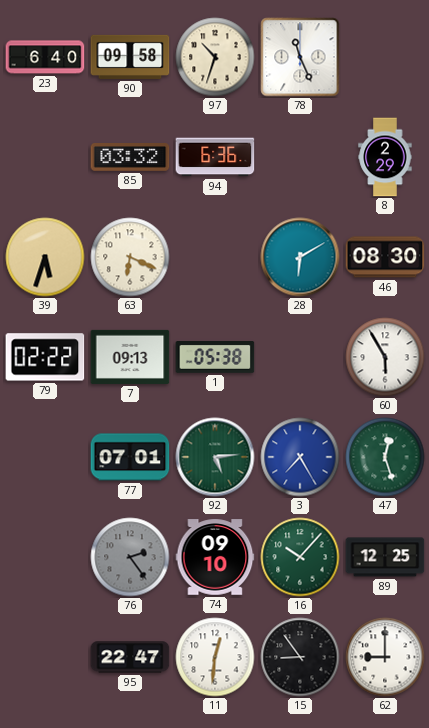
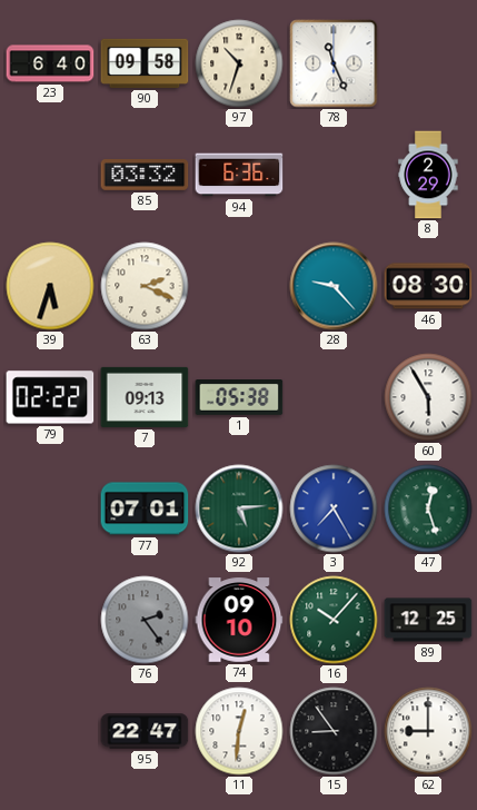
63: 6:19 -> 2:19
28: 6:10 -> 9:23
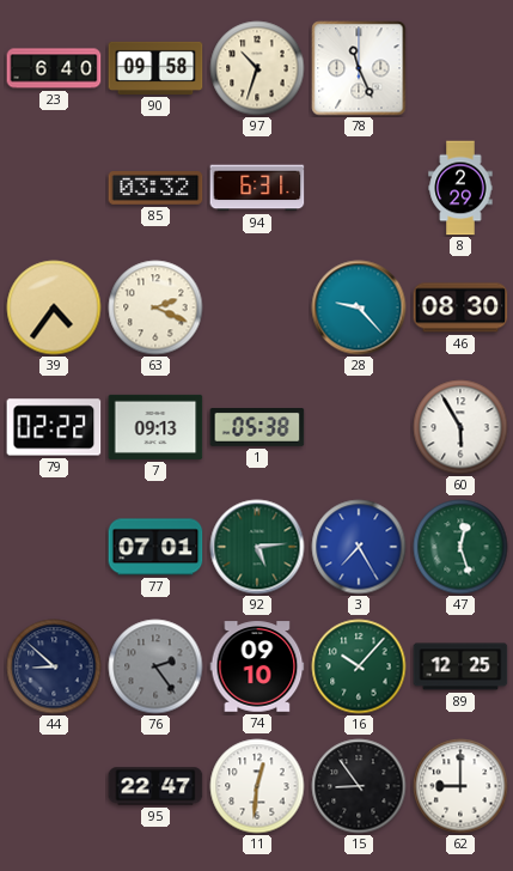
94: 6:36 -> 6:31
39: 5:33 -> 4:36
44: none -> 8:52
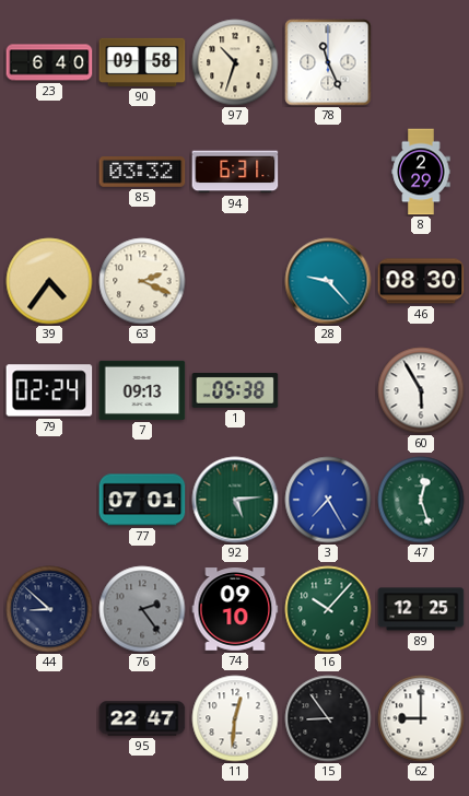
79: 02:22 -> 02:24
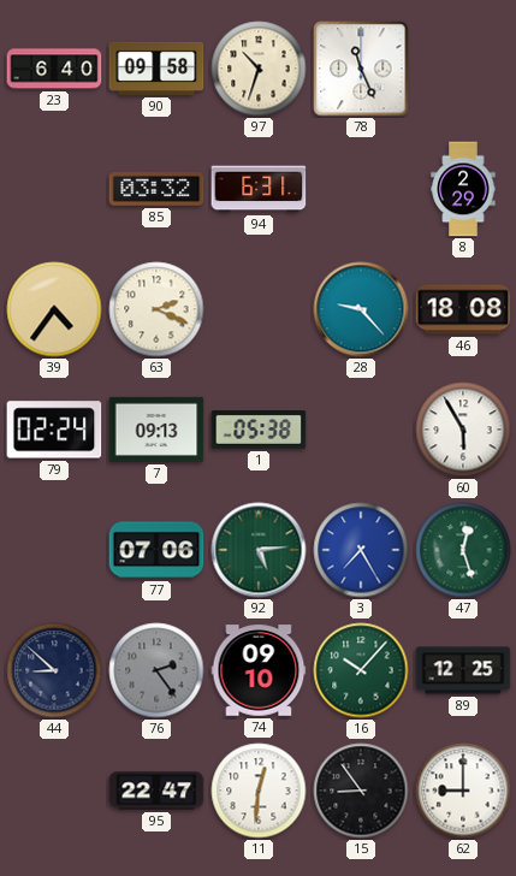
46: 08:30 -> 18:08
77: 07:01 -> 07:06
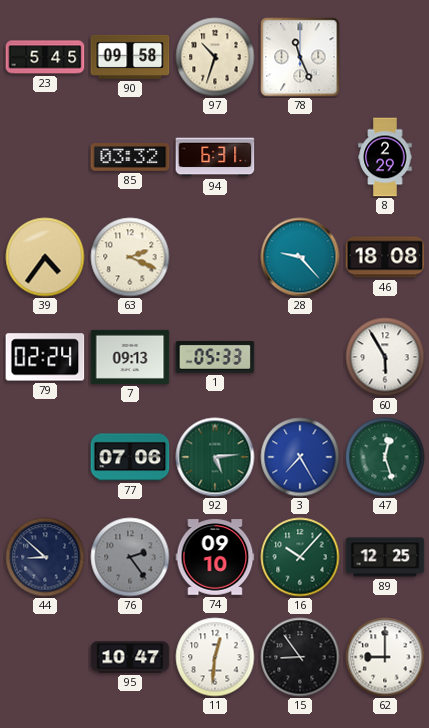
23: 6:40 -> 5:45
1: 05:38 -> 05:33
95: 22:47 -> 10:47
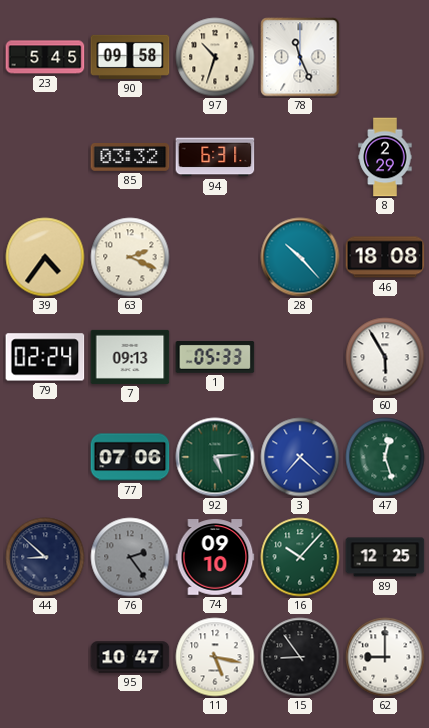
28: 9:23 -> 10:23
3: 7:25 -> 7:22
11: 12:31 -> 5:17
